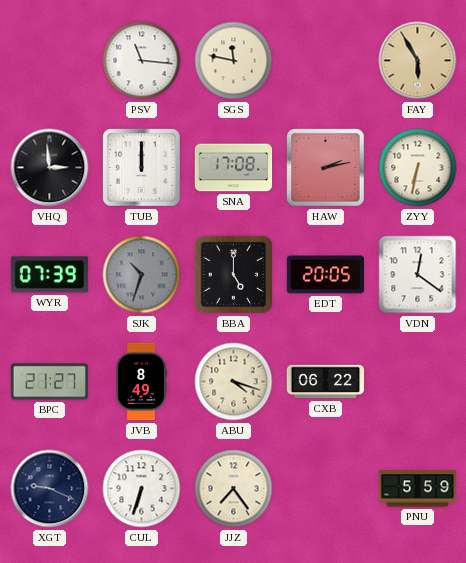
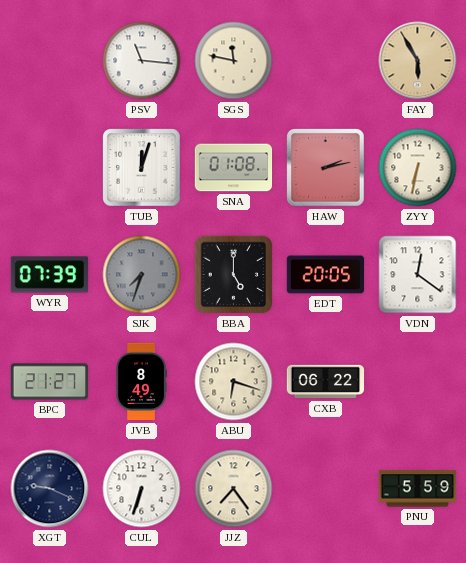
VHQ: 2:59 -> none
TUB: 12:00 -> 12:03
SNA: 17:08 -> 01:08
SJK: 10:33 -> 7:33
ABU: 4:18 -> 6:18
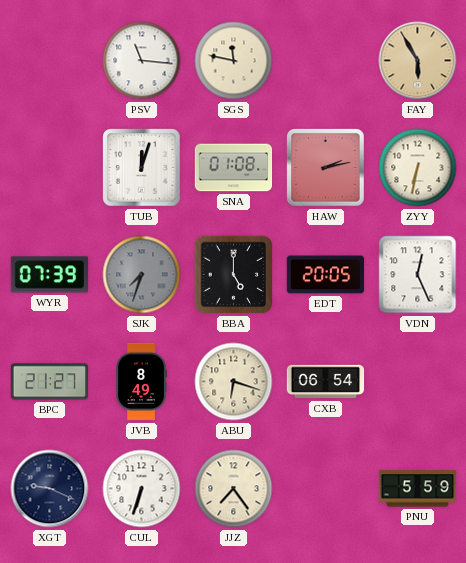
VDN: 12:21 -> 12:26
CXB: 06:22 -> 06:54
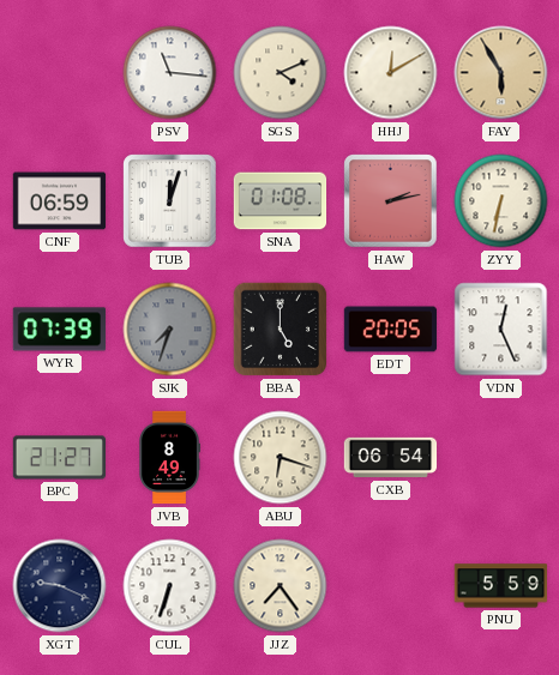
SGS: 11:47 -> 4:11
HHJ: none -> 12:10
CNF: none -> 06:59
